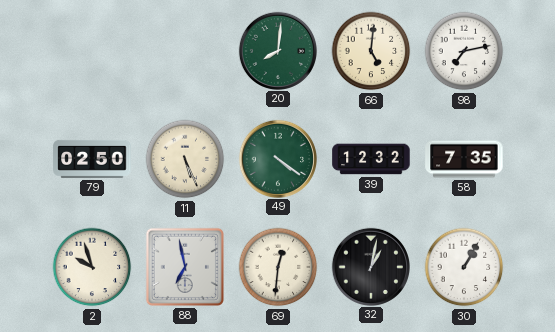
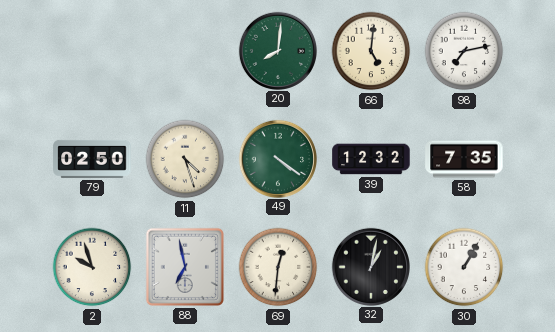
11: 5:26 -> 4:27
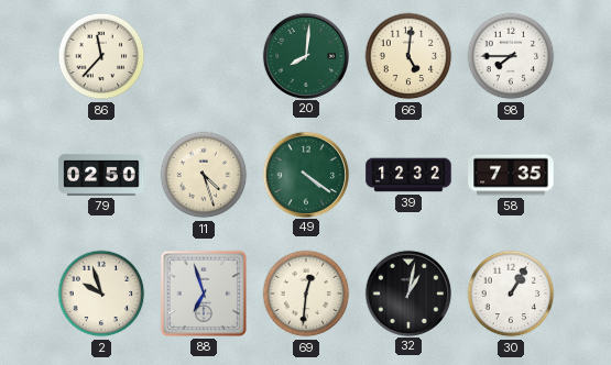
86: none -> 11:37
98: 7:13 -> 7:45
88: 6:58 -> 6:57
